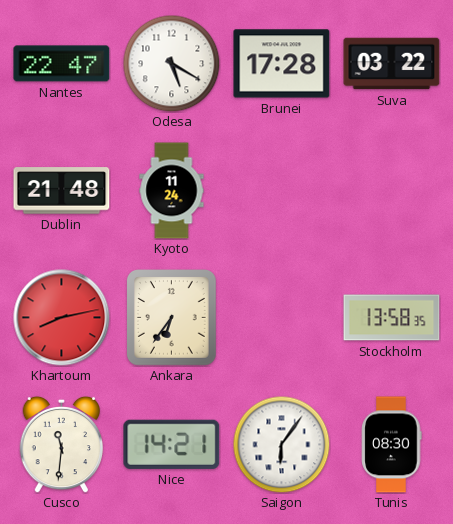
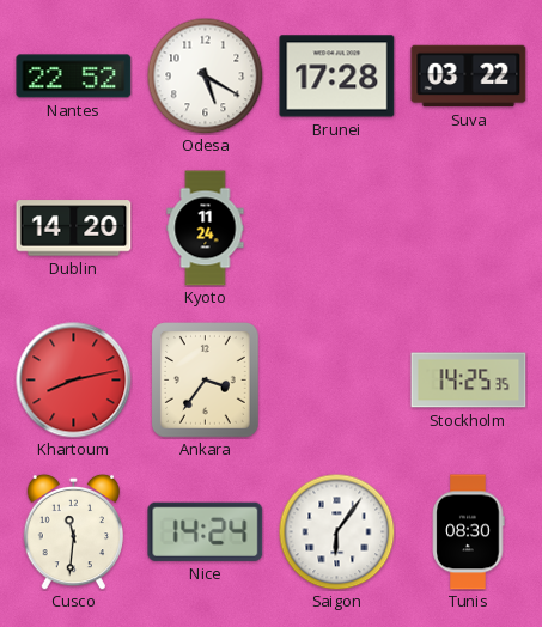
Nantes: 22:47 -> 22:52
Dublin: 21:48 -> 14:20
Ankara: 6:36 -> 3:36
Stockholm: 13:58 -> 14:25
Nice: 14:21 -> 14:24
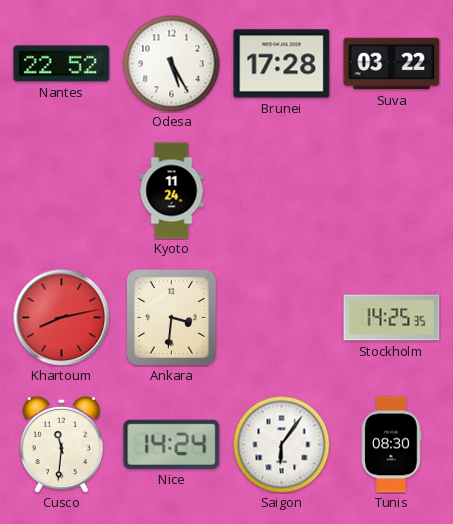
Odesa: 5:20 -> 5:25
Dublin: 14:20 -> none
Ankara: 3:36 -> 3:31
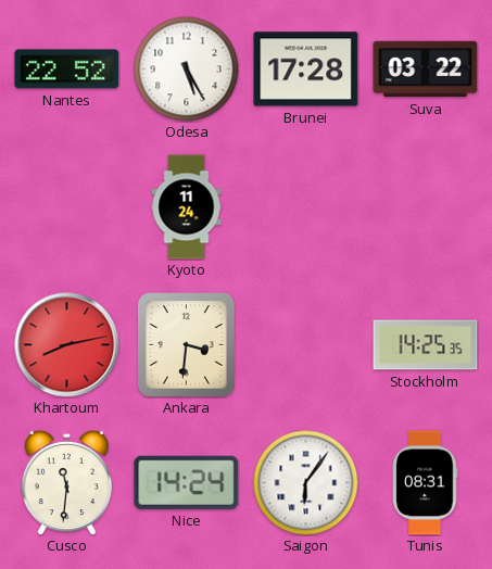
Tunis: 08:30 -> 08:31
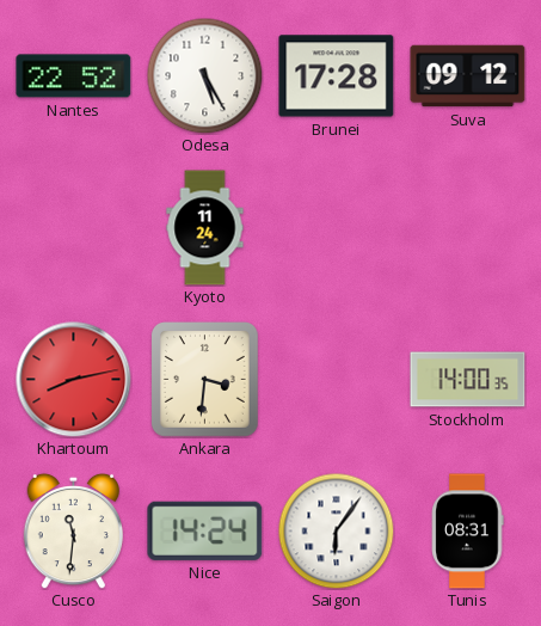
Suva: 03:22 -> 09:12
Stockholm: 14:25 -> 14:00
